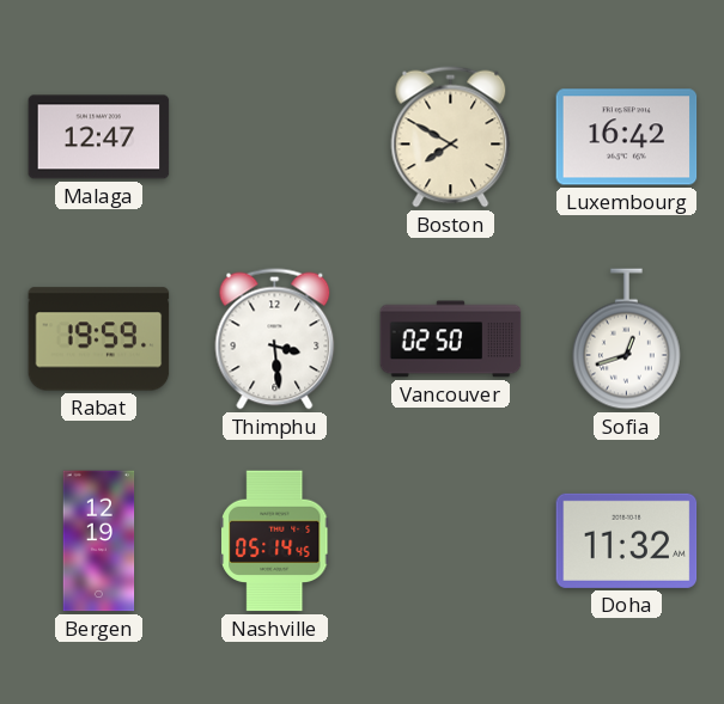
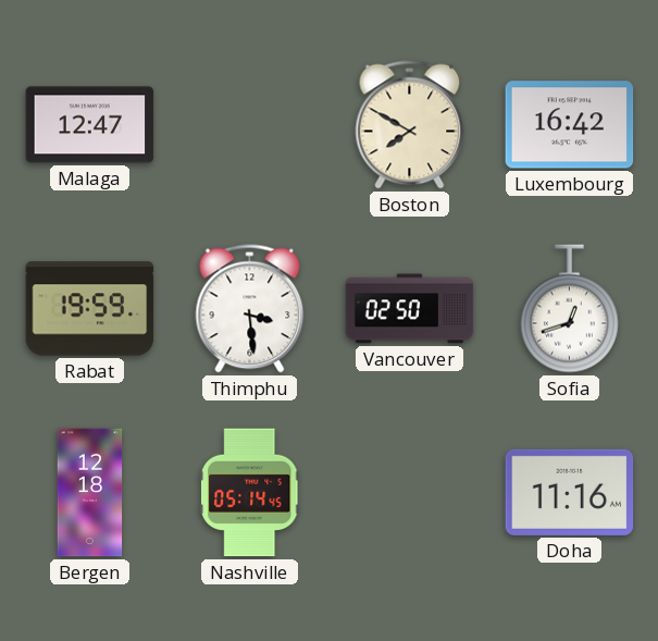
Bergen: 12:19 -> 12:18
Doha: 11:32 -> 11:16
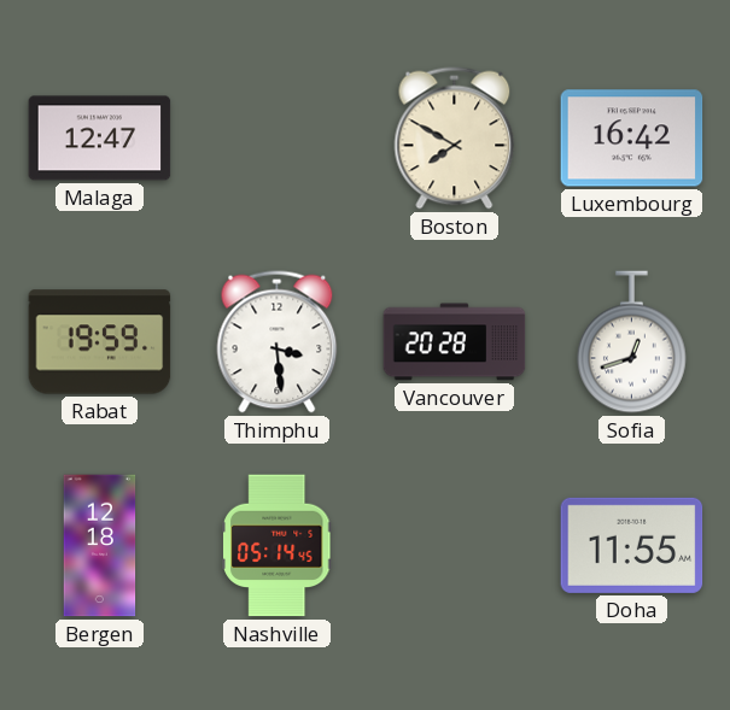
Vancouver: 02:50 -> 20:28
Doha: 11:16 -> 11:55
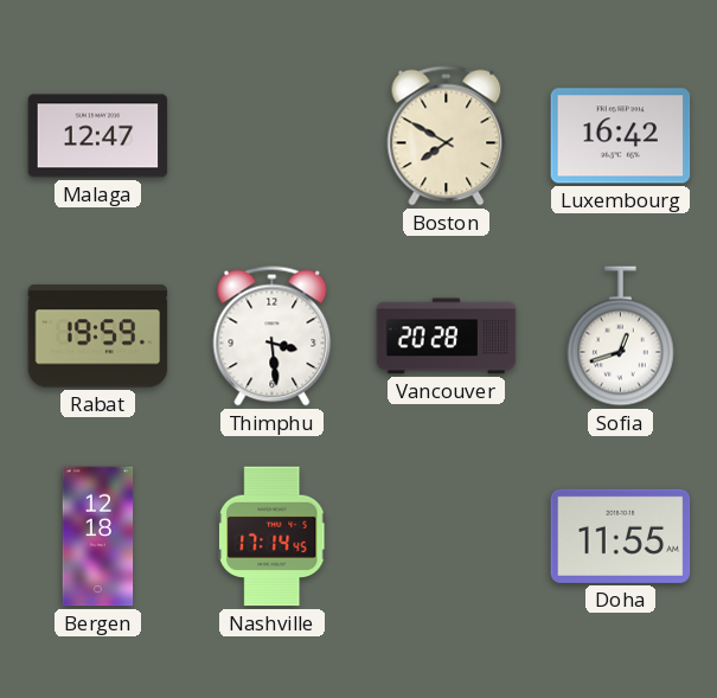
Nashville: 05:14 -> 17:14
